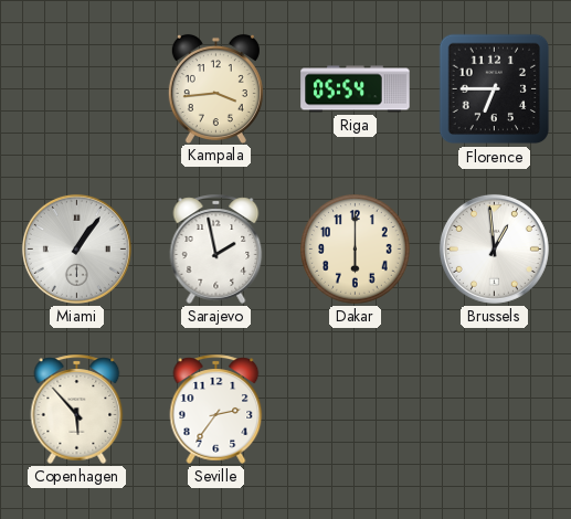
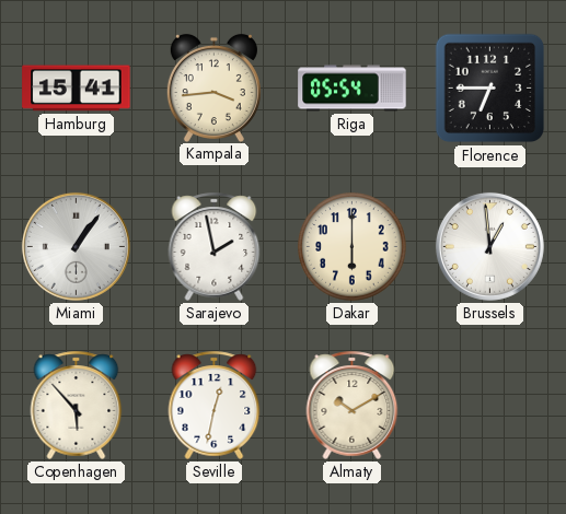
Hamburg: none -> 15:41
Seville: 2:36 -> 12:32
Almaty: none -> 10:10
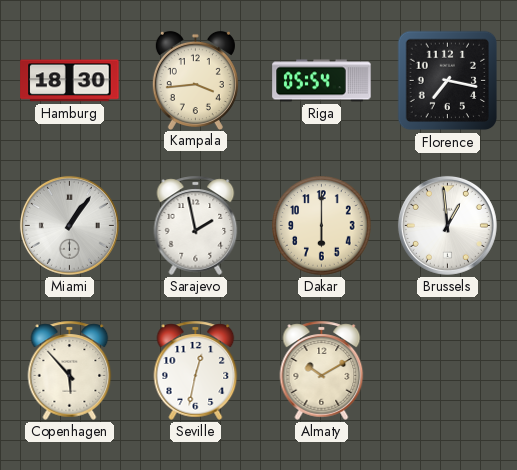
Hamburg: 15:41 -> 18:30
Florence: 6:45 -> 7:17
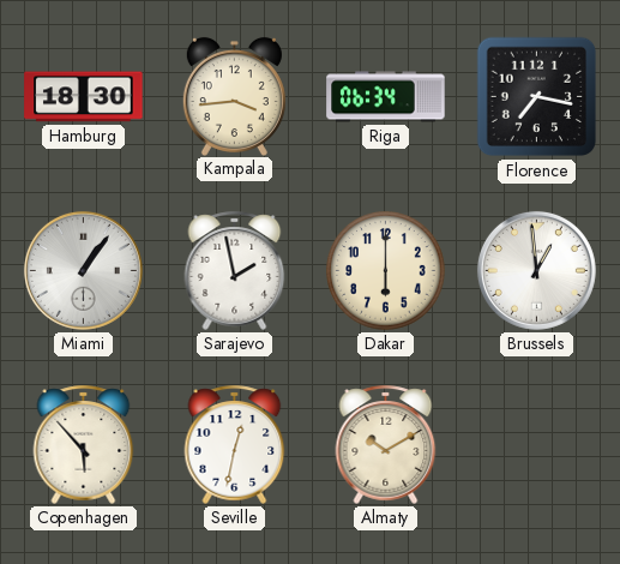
Riga: 05:54 -> 06:34
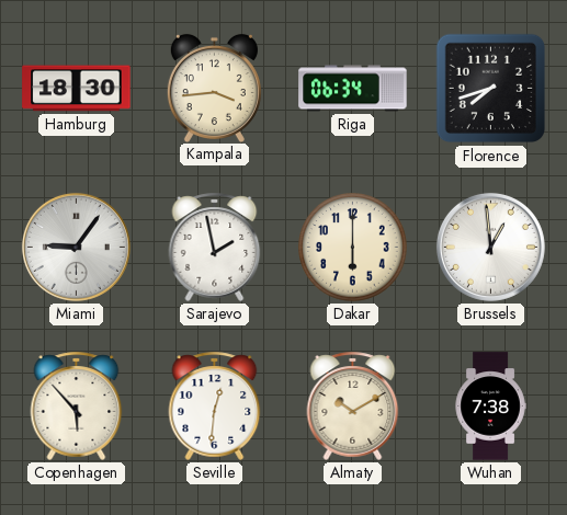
Florence: 7:17 -> 7:42
Miami: 1:06 -> 9:06
Seville: 12:32 -> 12:31
Wuhan: none -> 7:38
